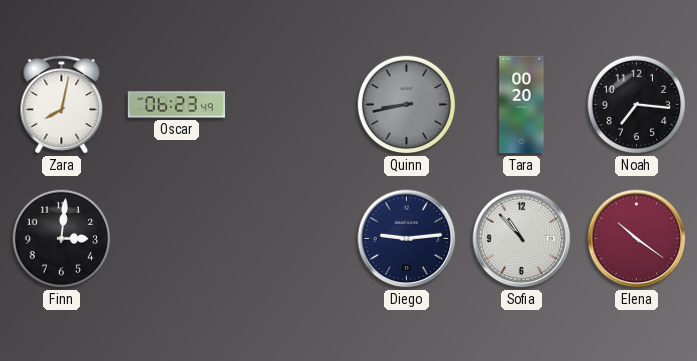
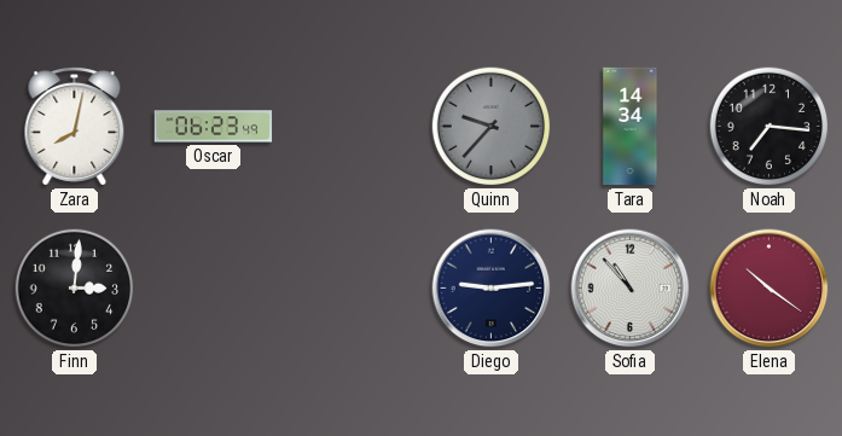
Quinn: 8:43 -> 9:37
Tara: 00:20 -> 14:34
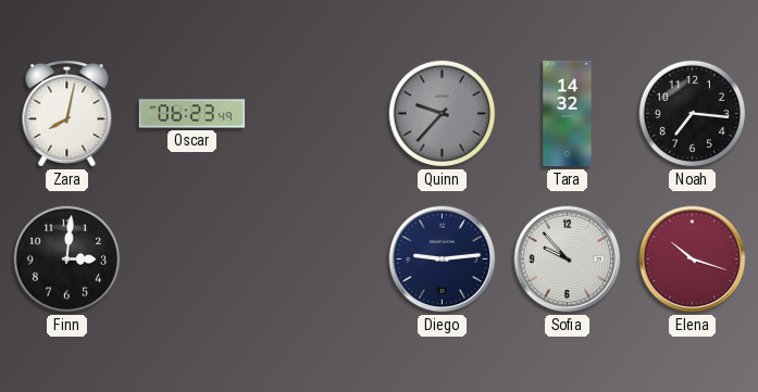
Tara: 14:34 -> 14:32
Sofia: 10:53 -> 9:53
Elena: 10:21 -> 10:18
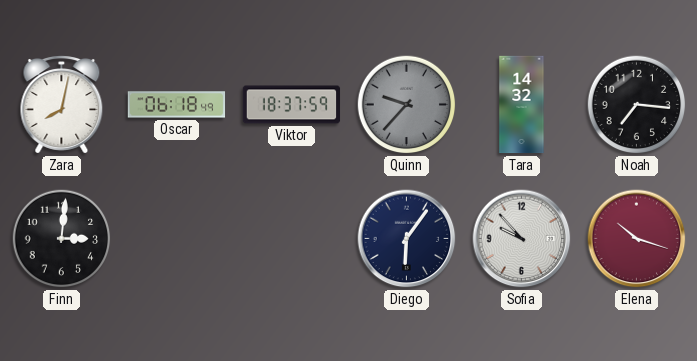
Oscar: 06:23 -> 06:18
Viktor: none -> 18:37
Diego: 9:14 -> 6:06
